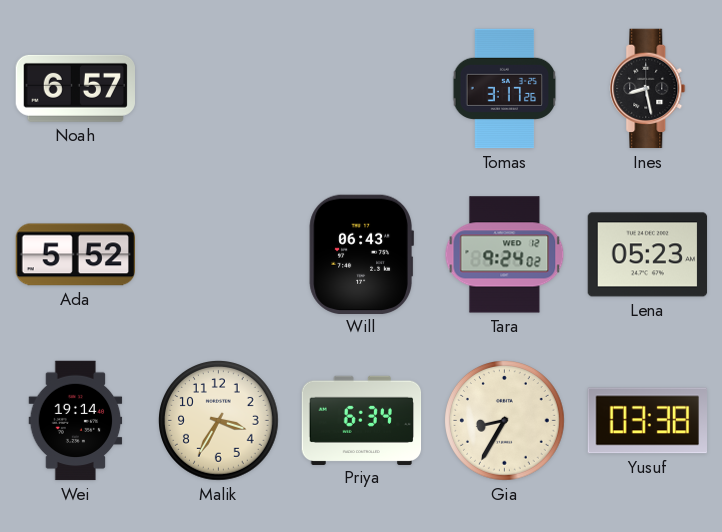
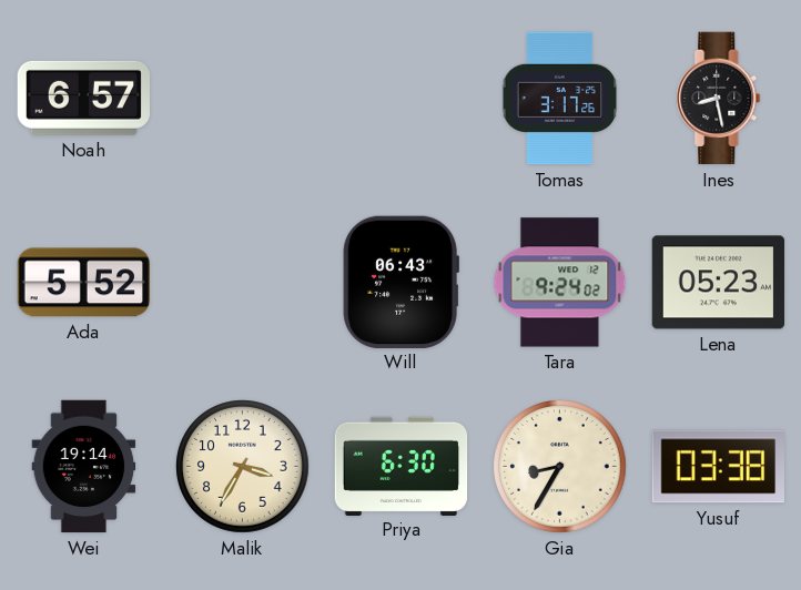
Priya: 6:34 -> 6:30
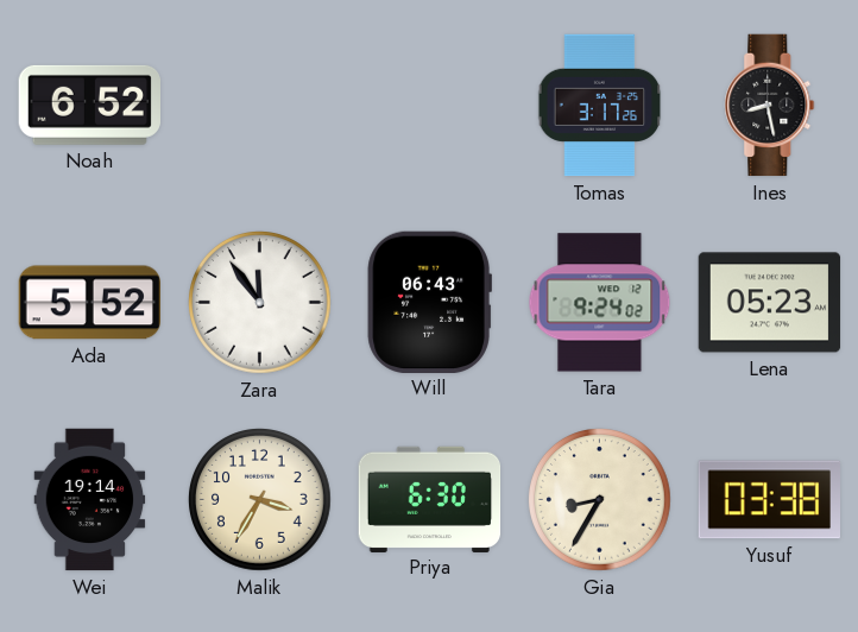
Noah: 6:57 -> 6:52
Zara: none -> 11:54
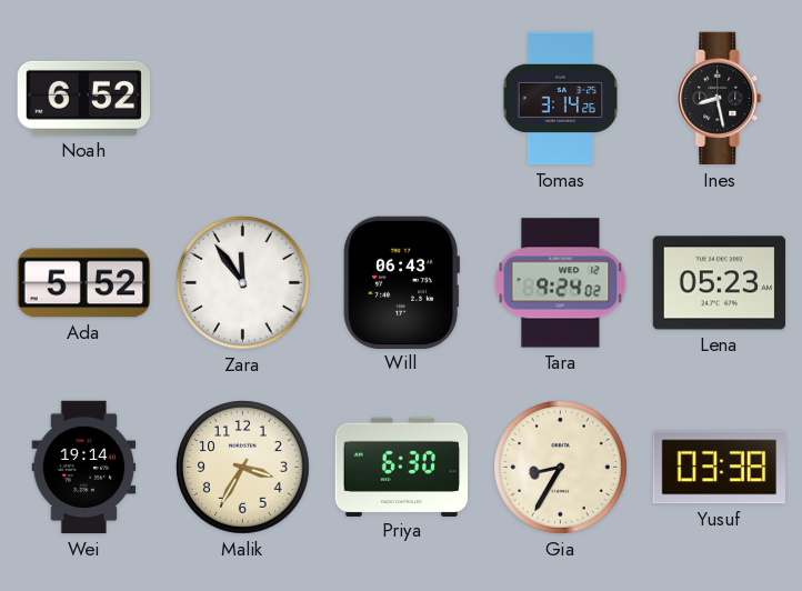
Tomas: 3:17 -> 3:14
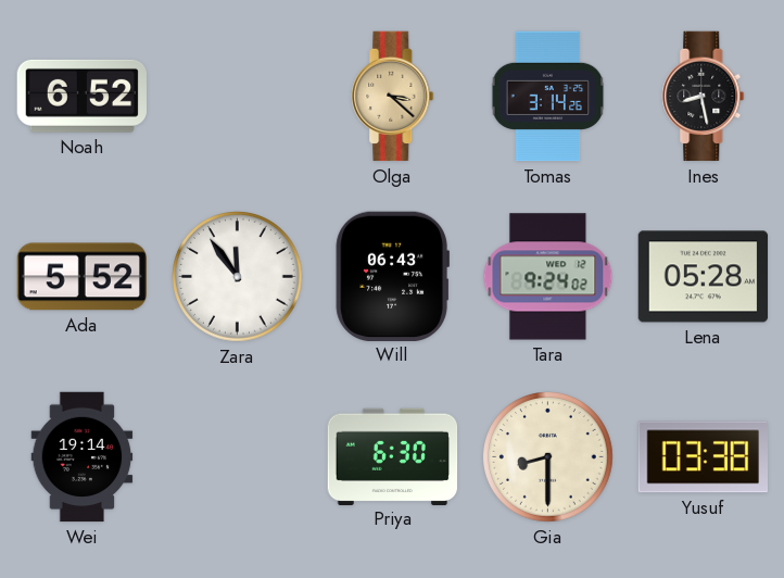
Olga: none -> 3:22
Lena: 05:23 -> 05:28
Malik: 3:35 -> none
Gia: 8:35 -> 8:30
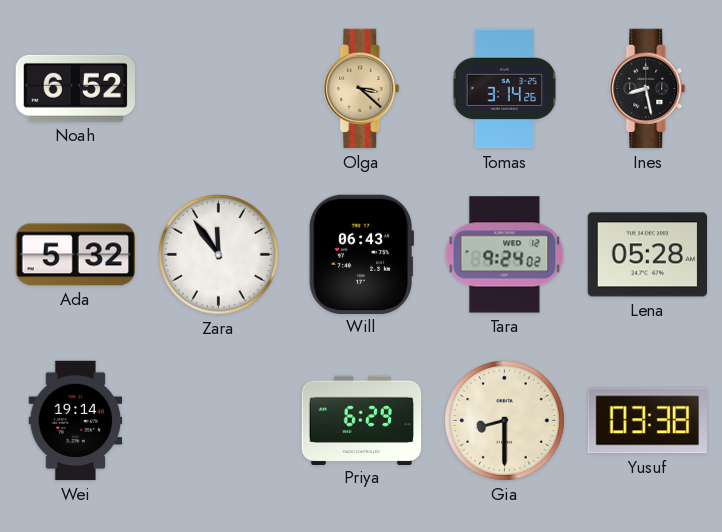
Ada: 5:52 -> 5:32
Priya: 6:30 -> 6:29
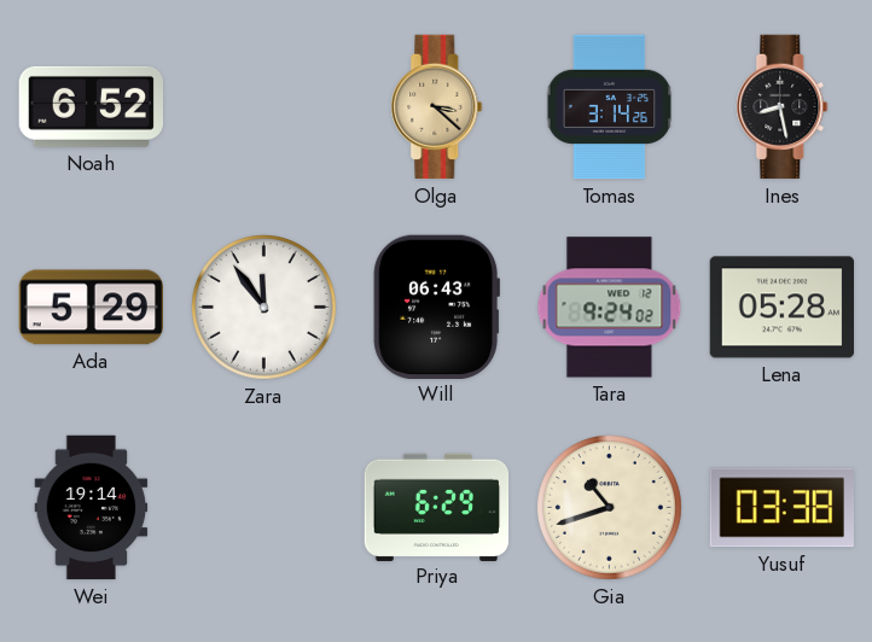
Ada: 5:32 -> 5:29
Gia: 8:30 -> 10:42
